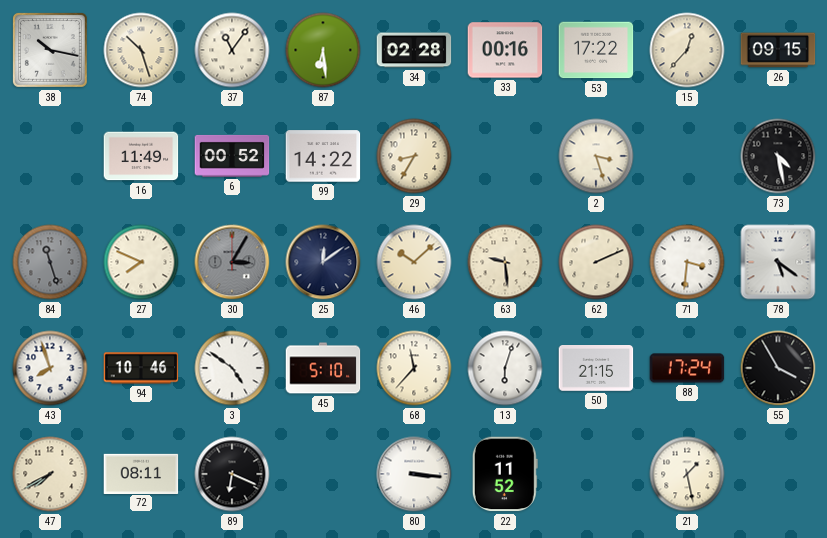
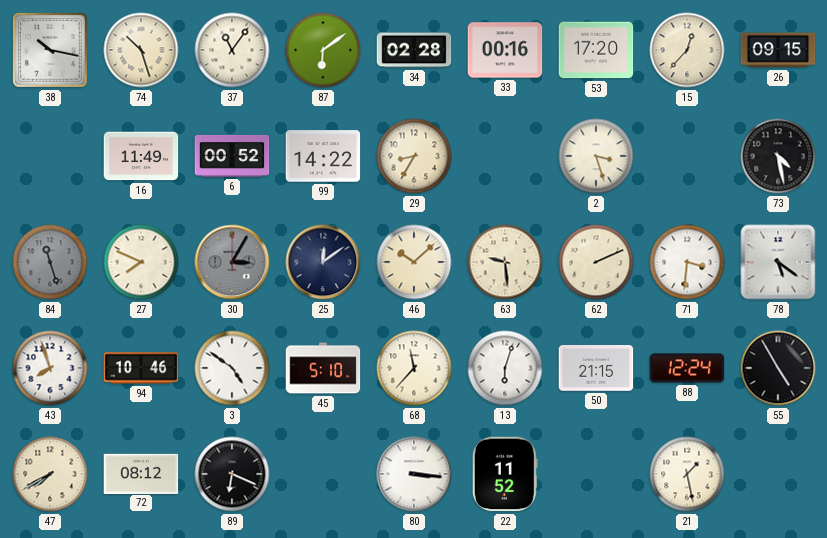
87: 6:29 -> 6:09
53: 17:22 -> 17:20
88: 17:24 -> 12:24
55: 3:55 -> 4:55
72: 08:11 -> 08:12
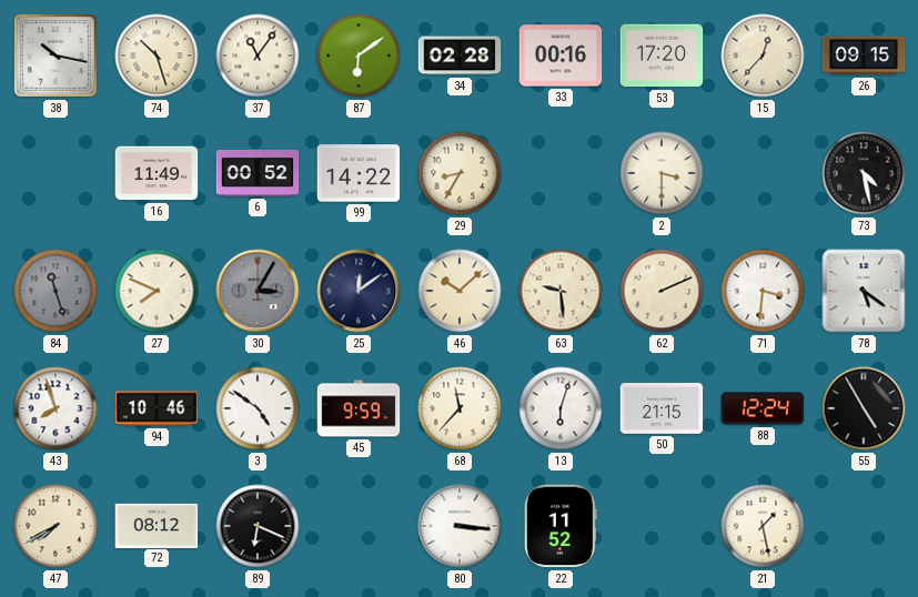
2: 3:27 -> 3:30
45: 5:10 -> 9:59
